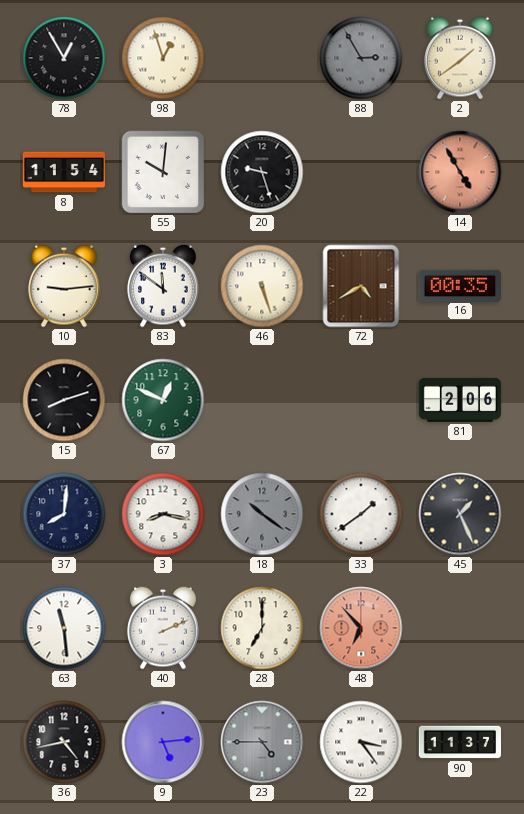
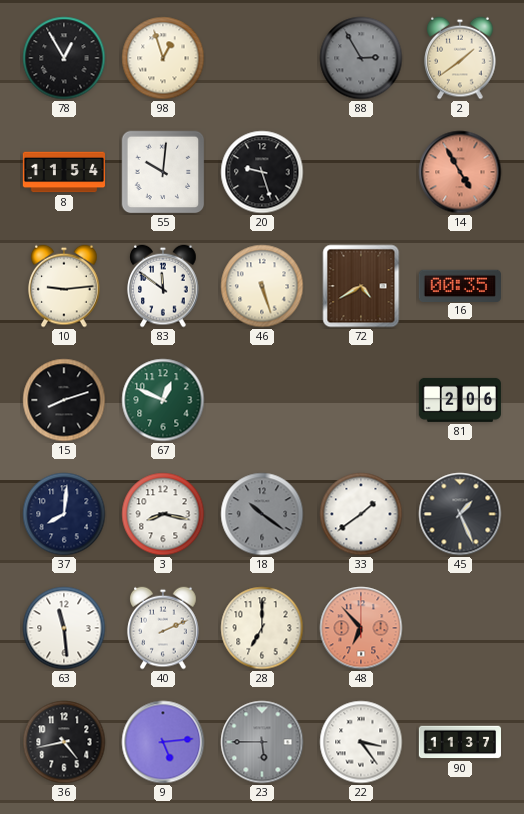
23: 4:45 -> 5:45
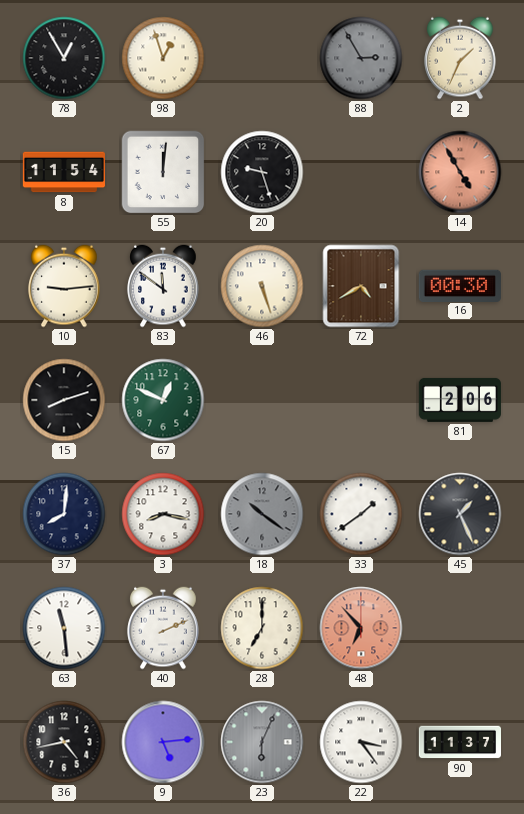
2: 1:39 -> 1:34
55: 10:01 -> 12:01
16: 00:35 -> 00:30
23: 5:45 -> 6:04
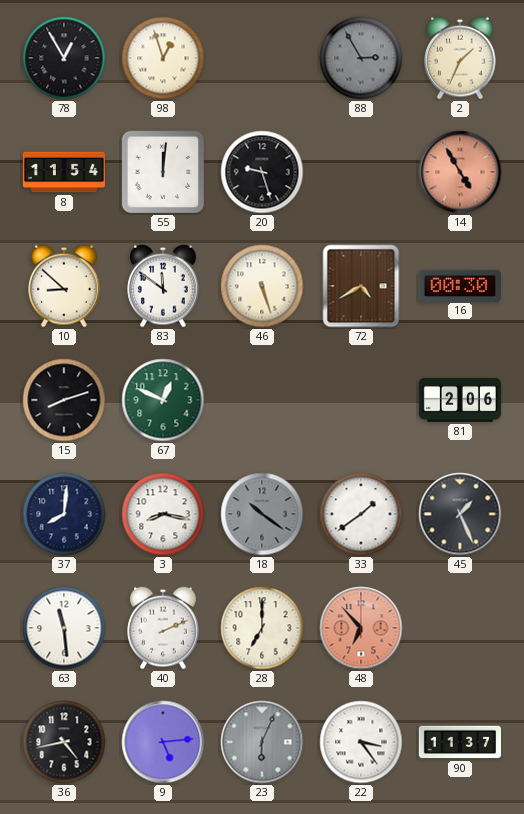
10: 9:14 -> 8:52
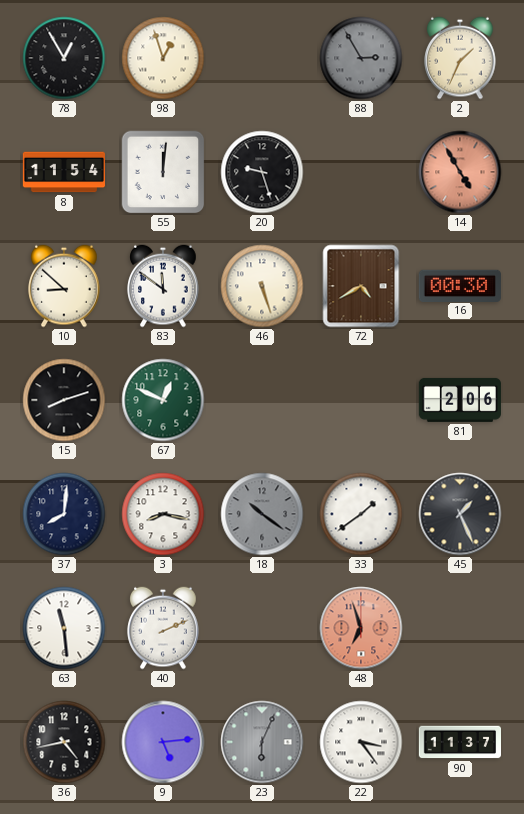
28: 7:00 -> none
48: 6:53 -> 6:57
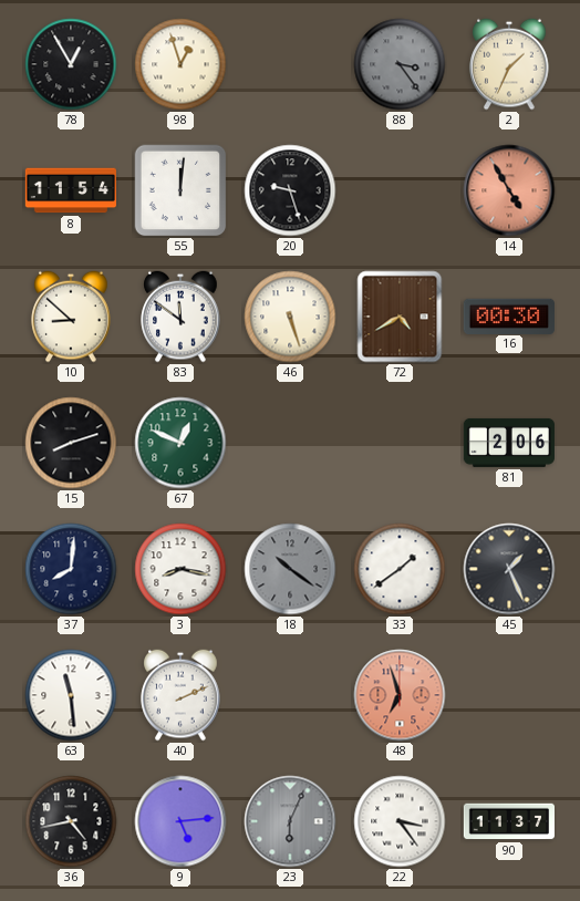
88: 2:55 -> 3:24
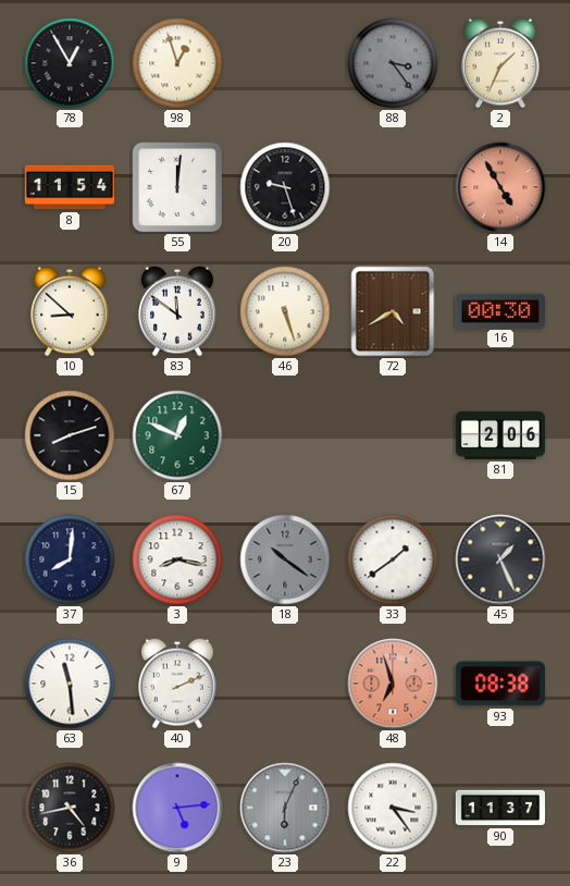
93: none -> 08:38
